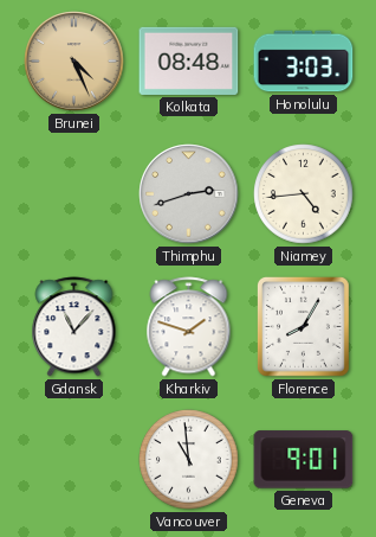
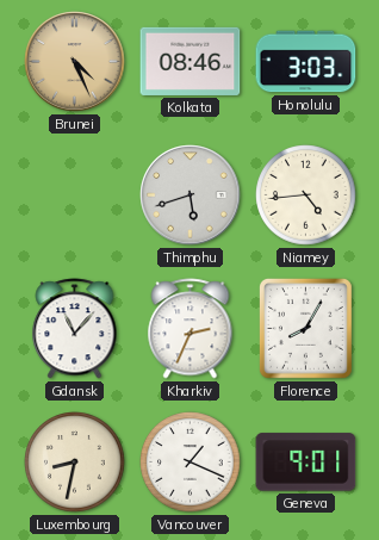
Kolkata: 08:48 -> 08:46
Thimphu: 2:42 -> 5:42
Kharkiv: 1:48 -> 2:34
Luxembourg: none -> 8:32
Vancouver: 10:59 -> 1:19
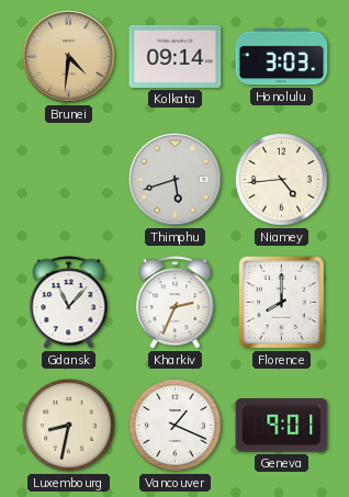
Brunei: 4:26 -> 4:31
Kolkata: 08:46 -> 09:14
Florence: 8:05 -> 8:00
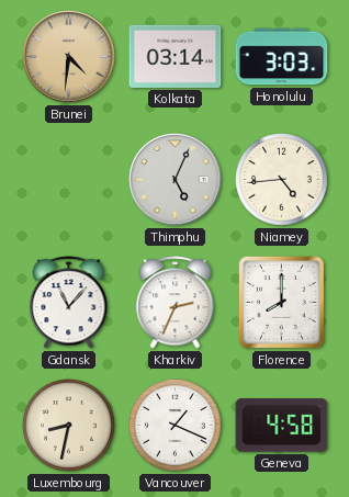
Kolkata: 09:14 -> 03:14
Thimphu: 5:42 -> 5:04
Geneva: 9:01 -> 4:58
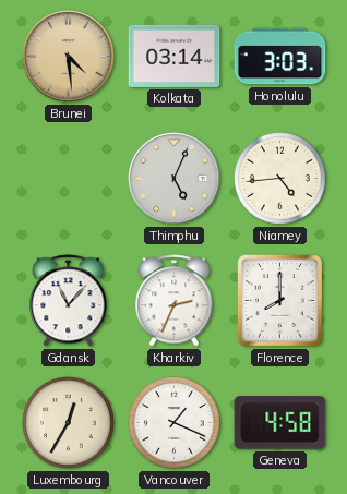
Brunei: 4:31 -> 4:29
Luxembourg: 8:32 -> 12:35
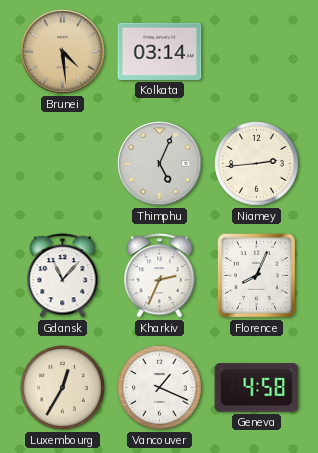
Honolulu: 3:03 -> none
Niamey: 4:44 -> 2:44
Florence: 8:00 -> 8:04
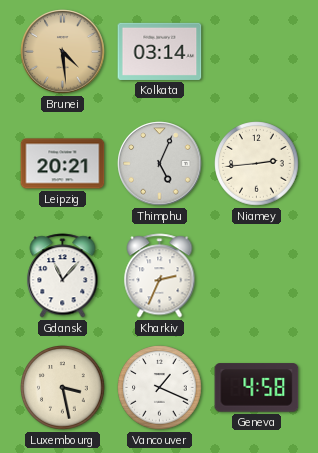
Leipzig: none -> 20:21
Florence: 8:04 -> none
Luxembourg: 12:35 -> 3:28
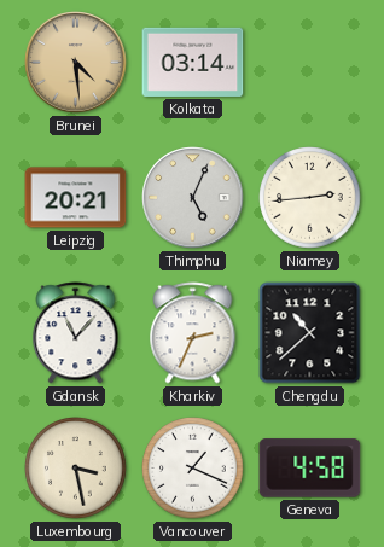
Chengdu: none -> 10:38
